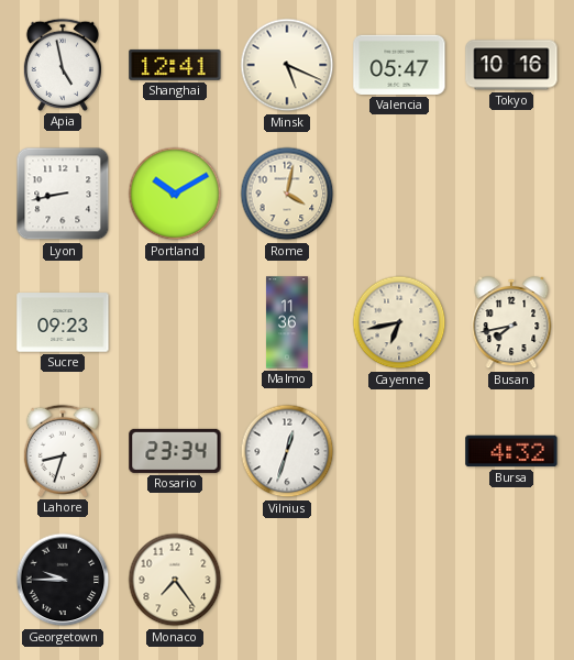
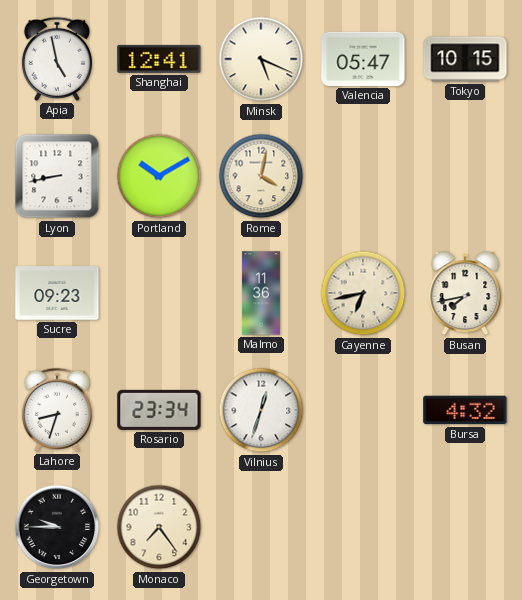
Tokyo: 10:16 -> 10:15
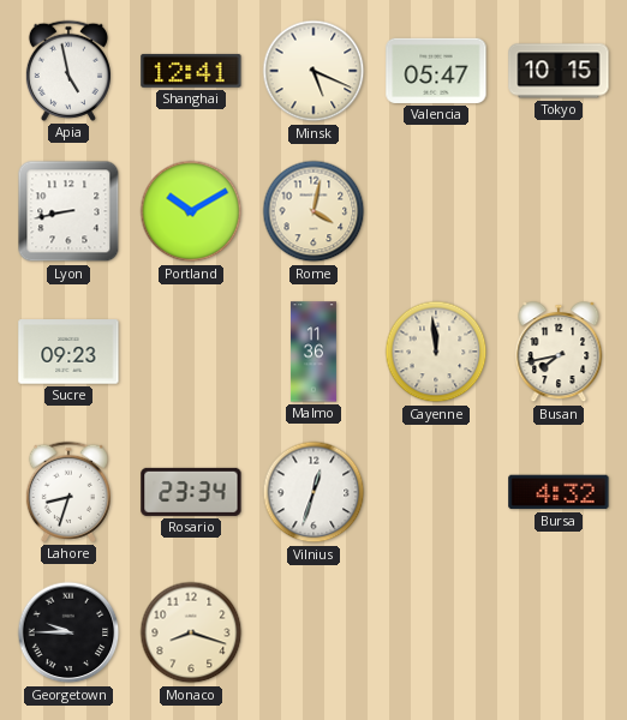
Cayenne: 6:43 -> 11:59
Monaco: 7:24 -> 8:18
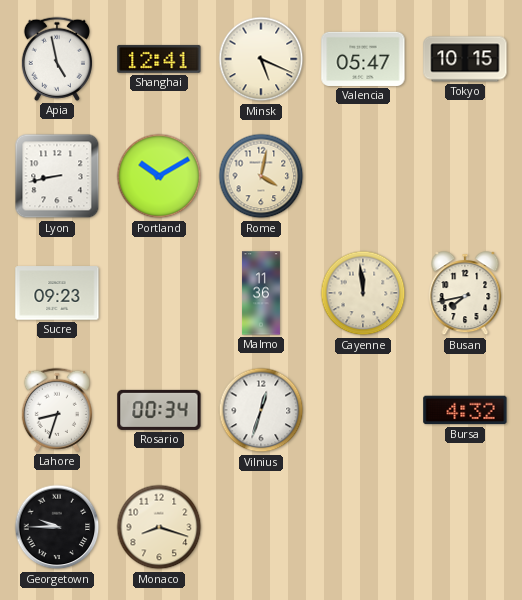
Rosario: 23:34 -> 00:34
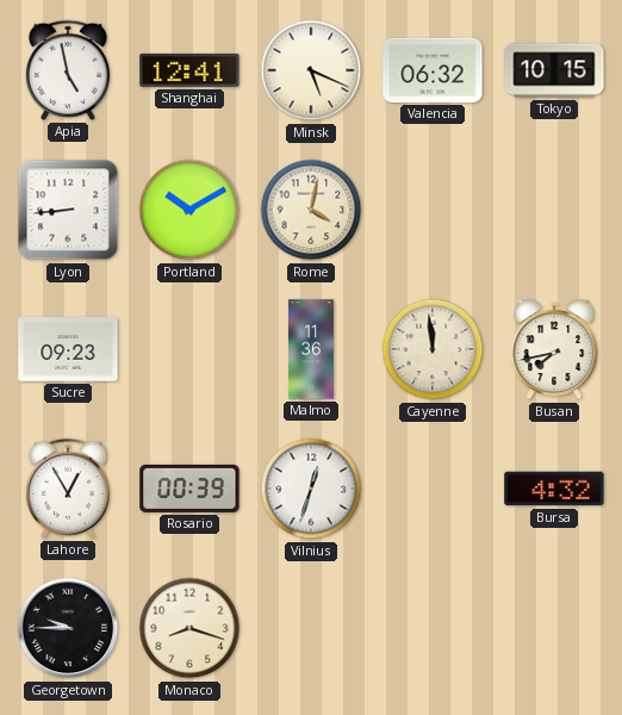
Valencia: 05:47 -> 06:32
Lyon: 8:43 -> 8:44
Lahore: 8:33 -> 12:55
Rosario: 00:34 -> 00:39
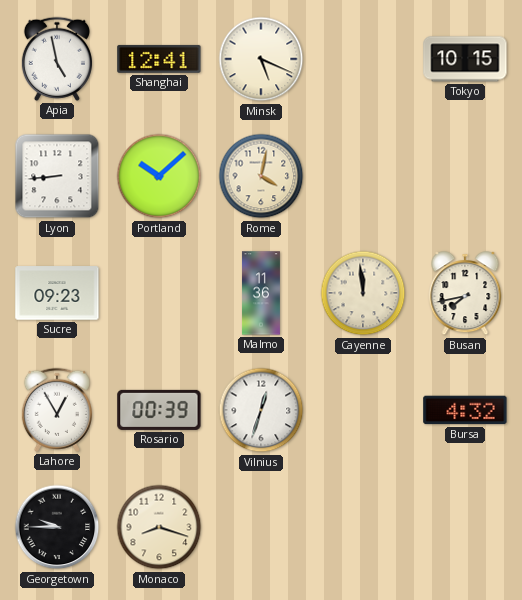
Valencia: 06:32 -> none
Portland: 10:10 -> 10:08
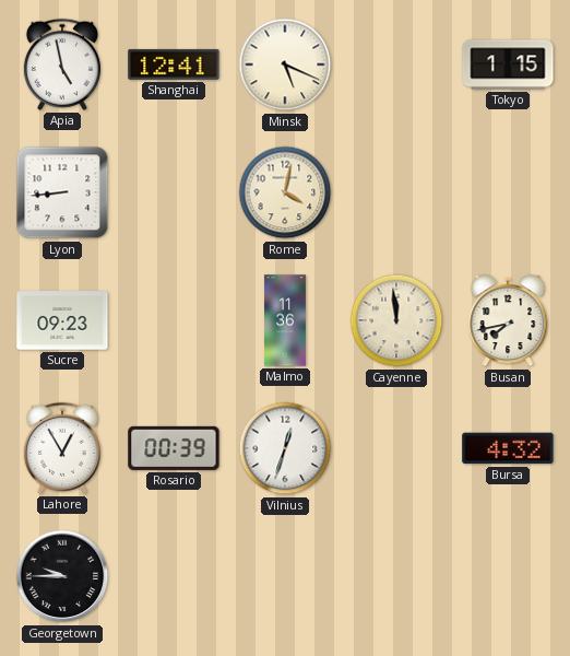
Tokyo: 10:15 -> 1:15
Portland: 10:08 -> none
Monaco: 8:18 -> none
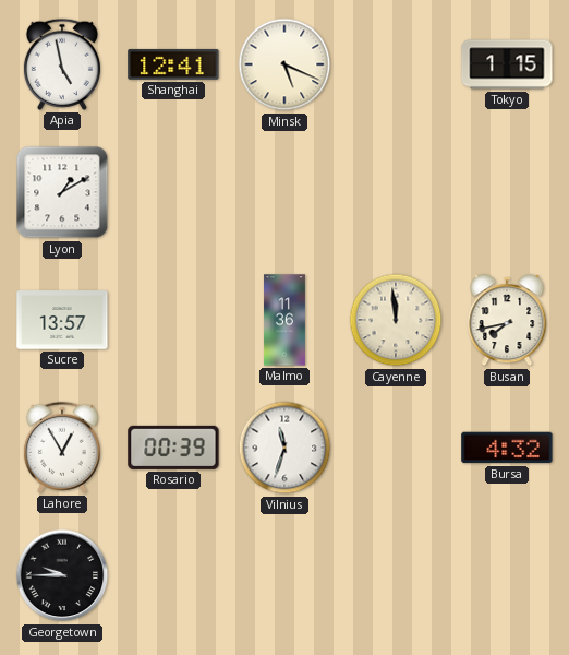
Lyon: 8:44 -> 1:10
Rome: 4:02 -> none
Sucre: 09:23 -> 13:57
Vilnius: 12:33 -> 11:33
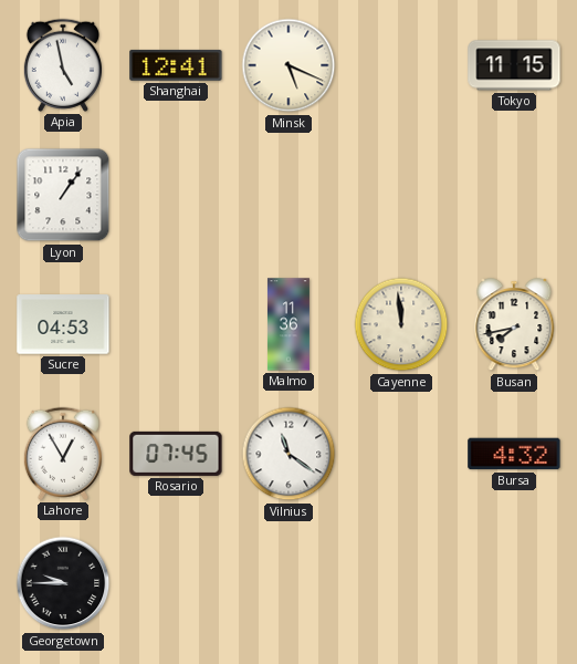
Tokyo: 1:15 -> 11:15
Lyon: 1:10 -> 1:06
Sucre: 13:57 -> 04:53
Rosario: 00:39 -> 07:45
Vilnius: 11:33 -> 11:21
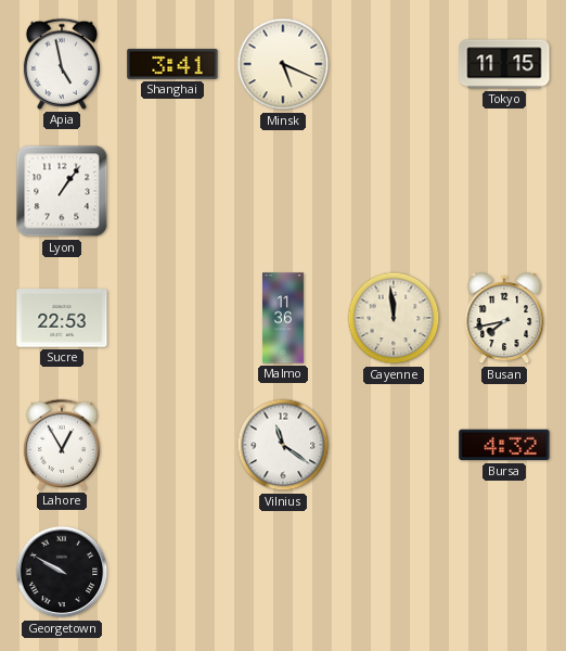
Shanghai: 12:41 -> 3:41
Sucre: 04:53 -> 22:53
Rosario: 07:45 -> none
Georgetown: 9:45 -> 9:50
